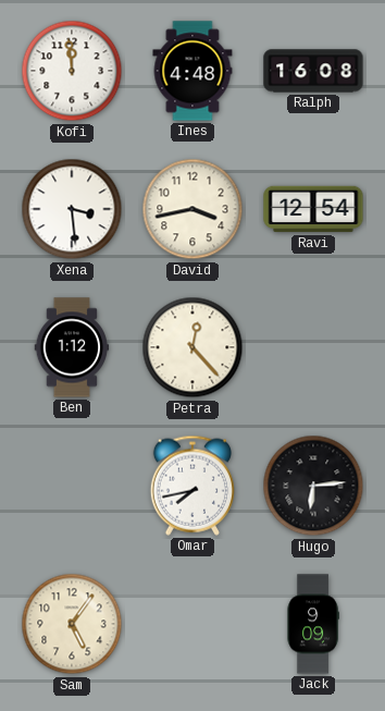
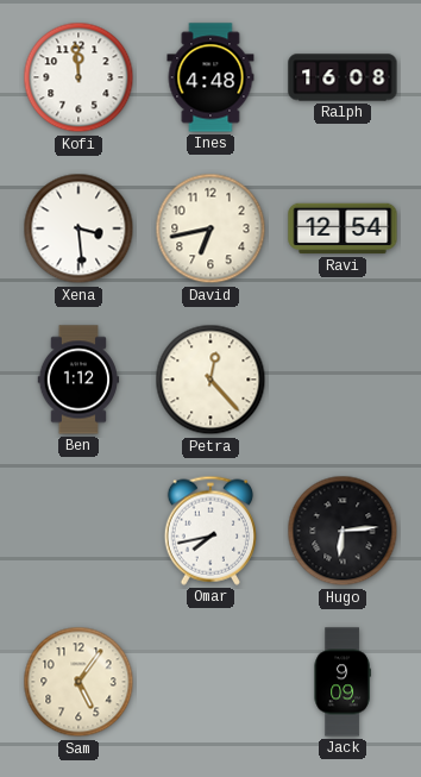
David: 3:43 -> 6:43
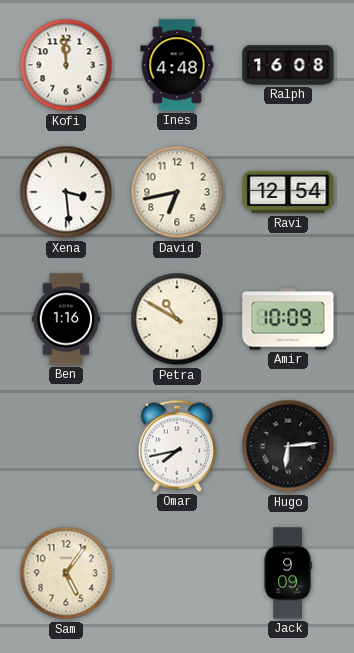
Ben: 1:12 -> 1:16
Petra: 12:23 -> 10:50
Amir: none -> 10:09
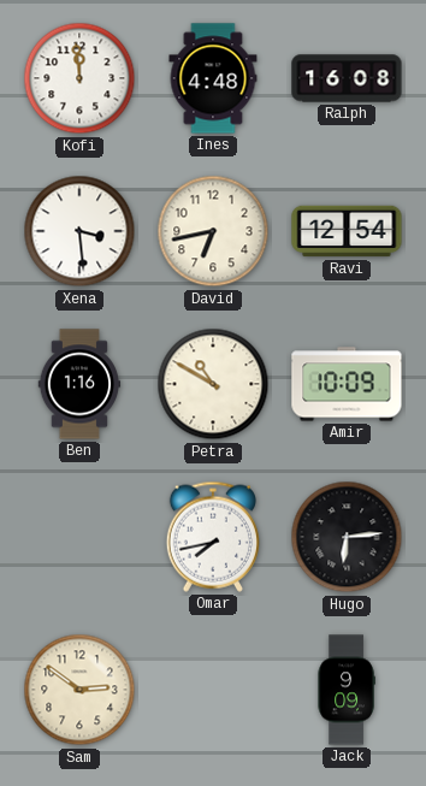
Sam: 5:06 -> 2:51
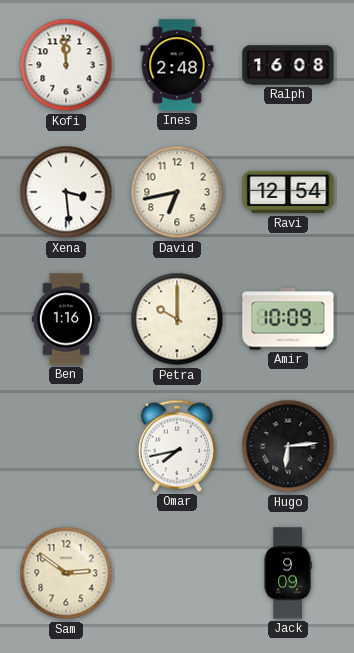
Ines: 4:48 -> 2:48
Petra: 10:50 -> 10:00
